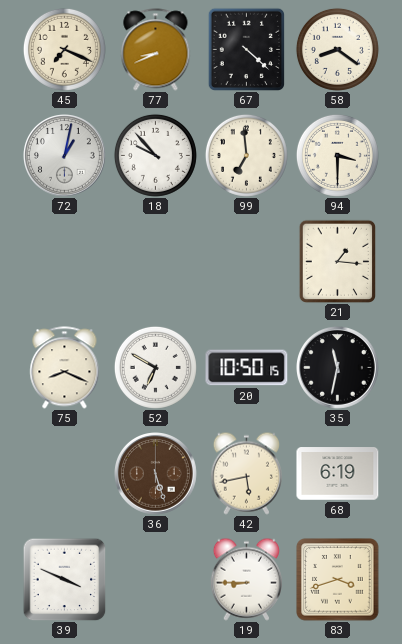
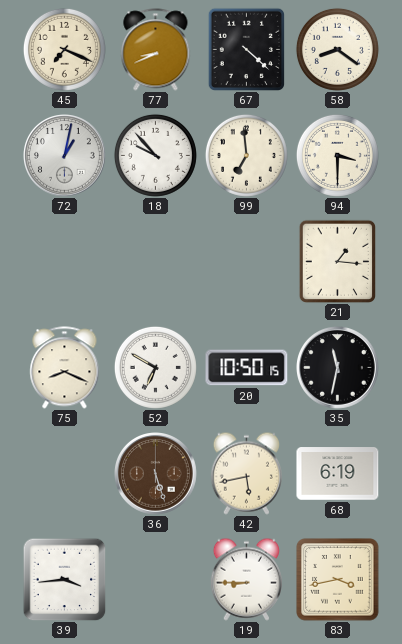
39: 3:49 -> 3:44
83: 3:42 -> 3:43
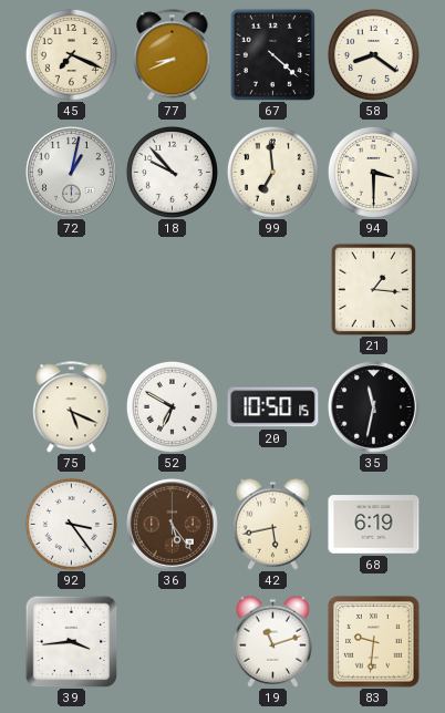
75: 8:19 -> 5:19
92: none -> 3:24
36: 5:27 -> 5:24
19: 8:45 -> 11:12
83: 3:43 -> 9:31
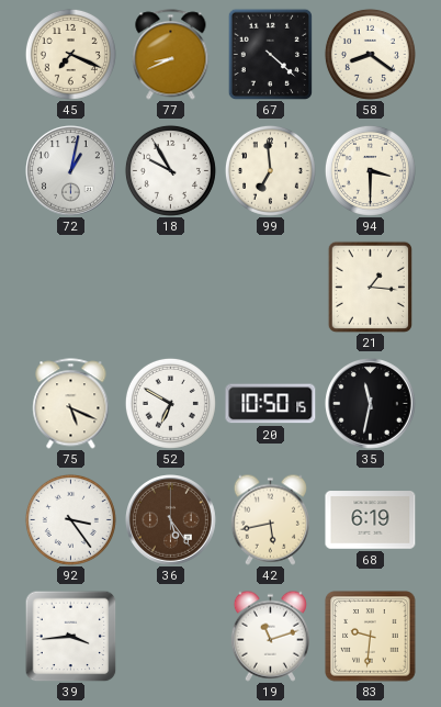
18: 9:53 -> 9:55
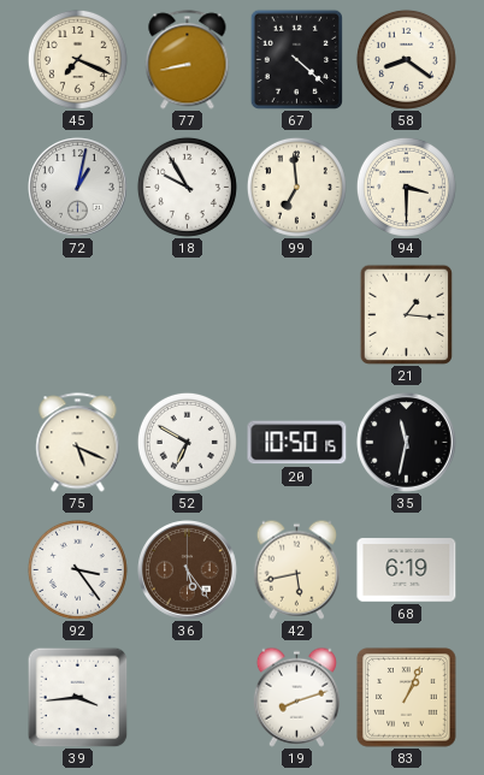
77: 8:41 -> 8:43
19: 11:12 -> 8:12
83: 9:31 -> 1:04
